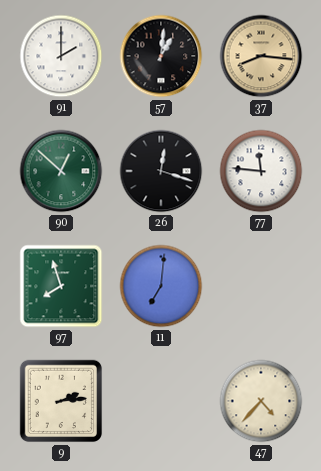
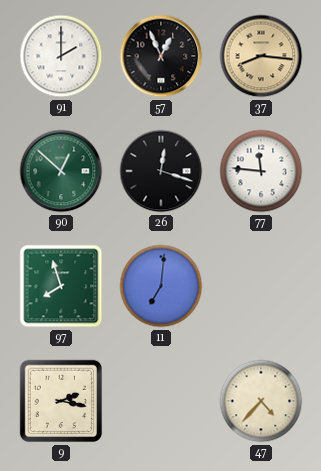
57: 1:01 -> 12:56
9: 2:14 -> 2:17
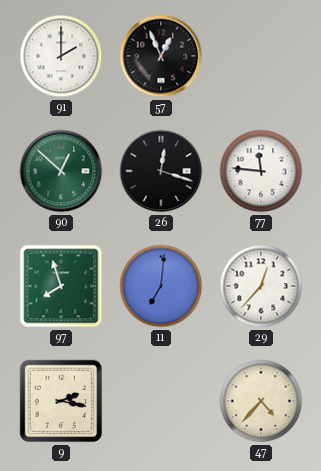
37: 8:16 -> none
29: none -> 12:37
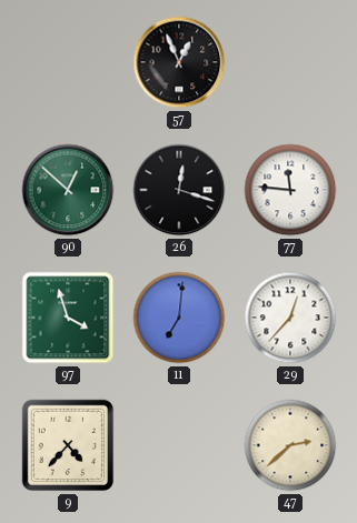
91: 2:00 -> none
97: 7:57 -> 3:57
9: 2:17 -> 4:37
47: 4:37 -> 2:38
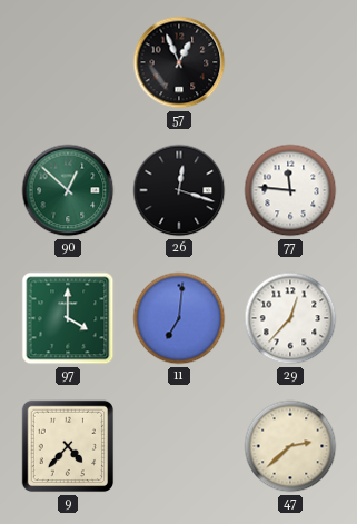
97: 3:57 -> 4:00
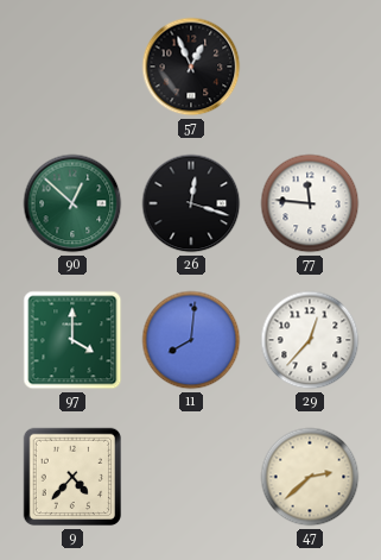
11: 7:01 -> 8:01
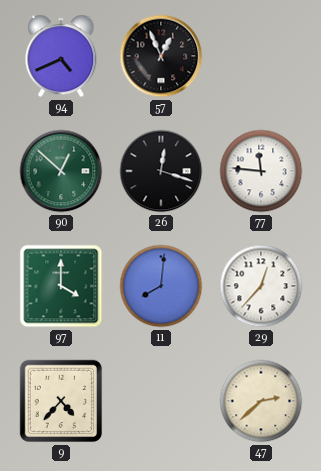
94: none -> 4:41
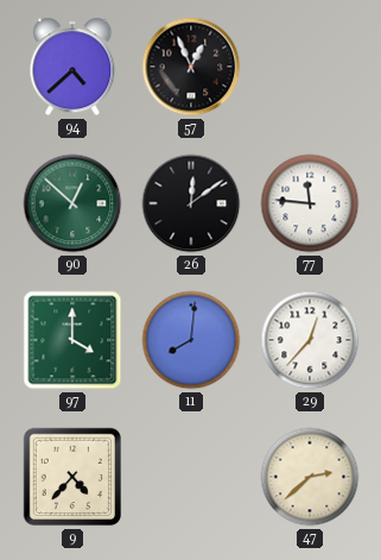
94: 4:41 -> 4:38
26: 12:18 -> 12:09
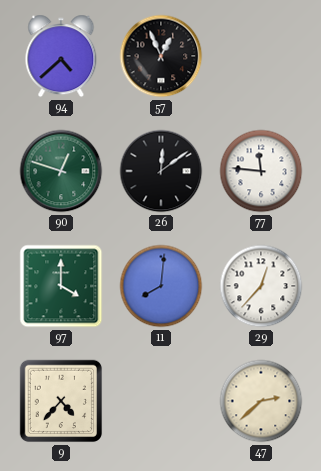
90: 12:52 -> 12:48
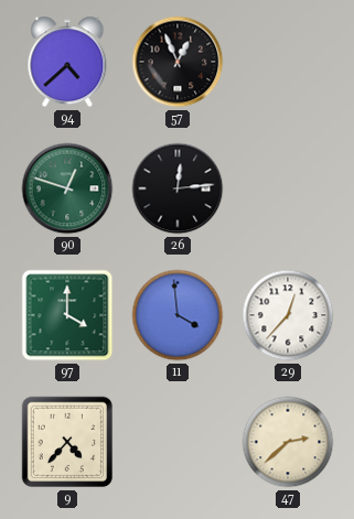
26: 12:09 -> 12:14
77: 11:46 -> none
11: 8:01 -> 3:59
